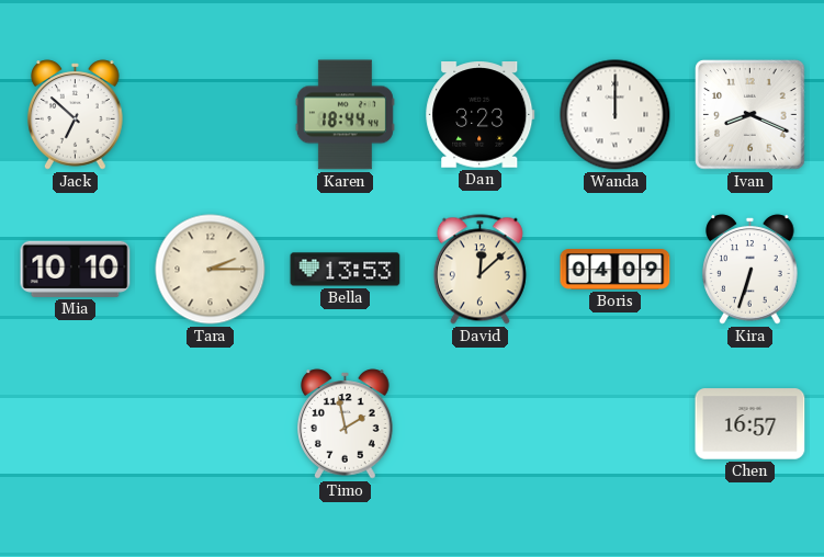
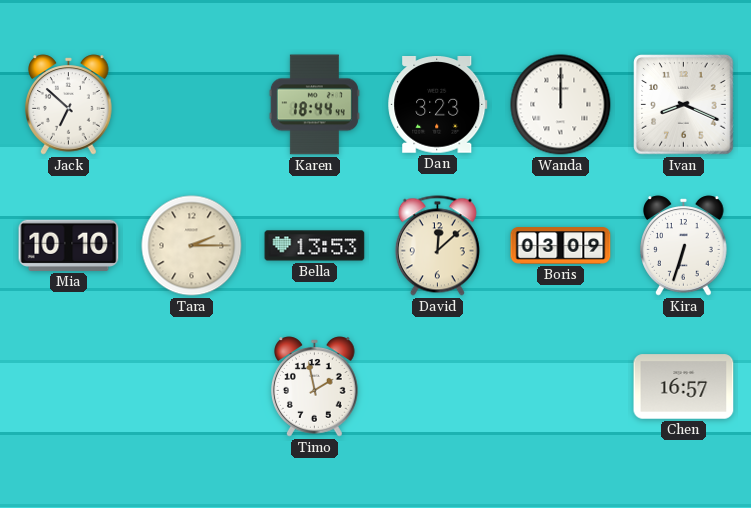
Boris: 04:09 -> 03:09
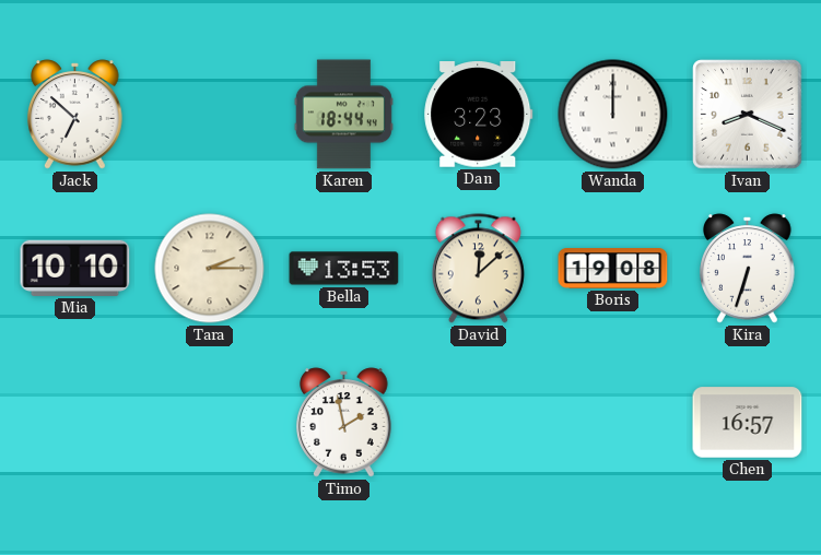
Boris: 03:09 -> 19:08
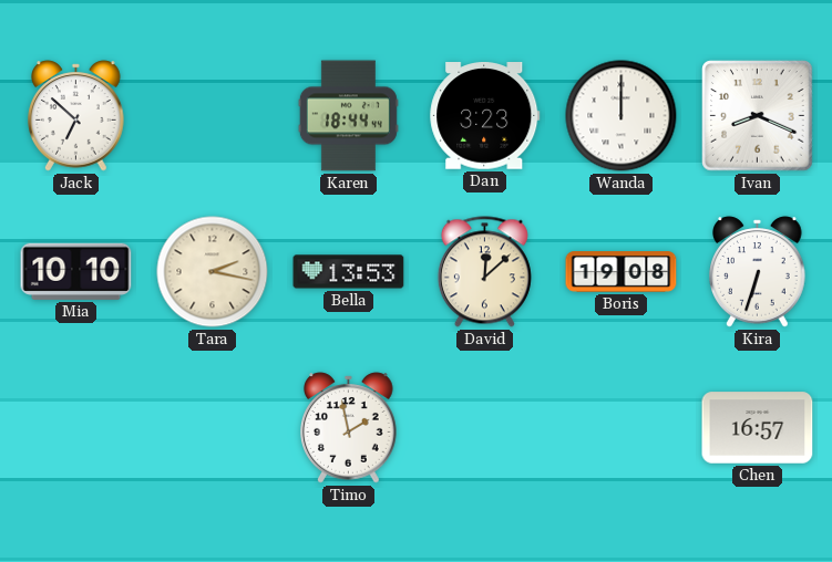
Tara: 2:15 -> 2:17
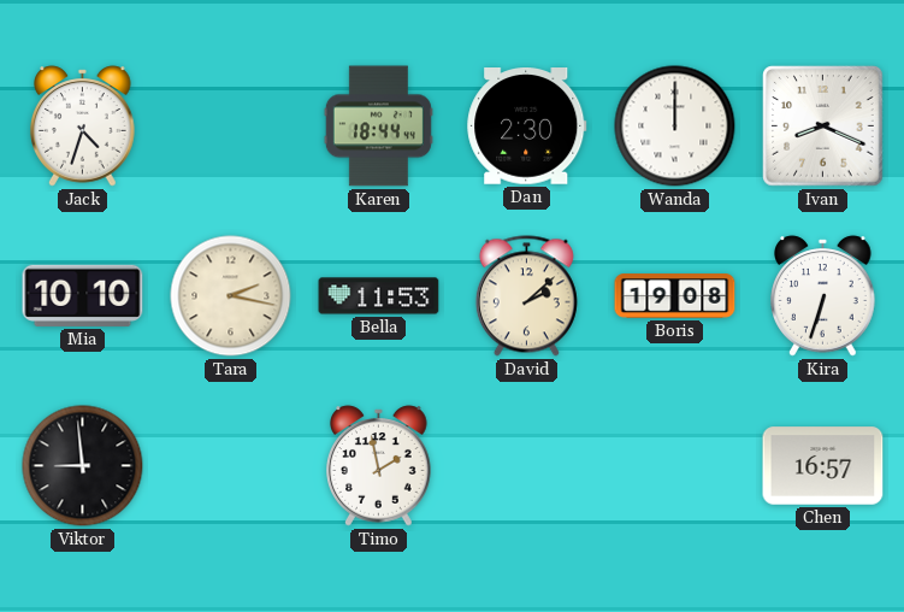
Jack: 6:52 -> 4:33
Dan: 3:23 -> 2:30
Bella: 13:53 -> 11:53
David: 12:08 -> 2:08
Viktor: none -> 8:59
